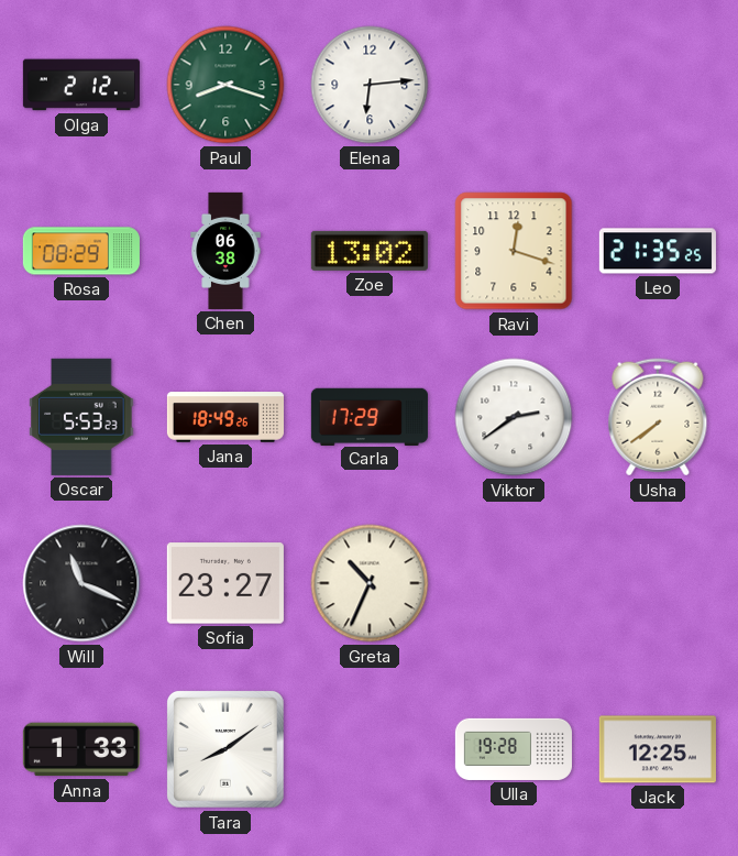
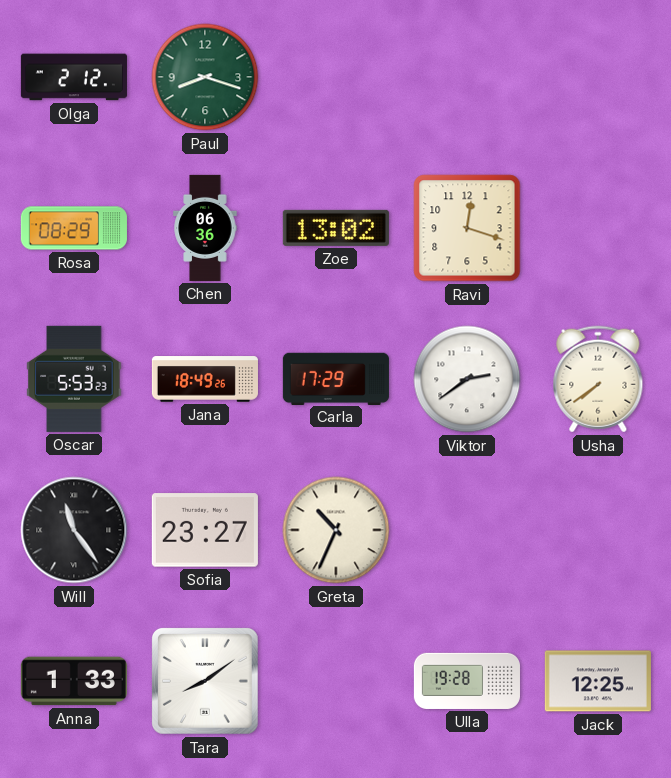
Elena: 6:14 -> none
Chen: 06:38 -> 06:36
Leo: 21:35 -> none
Will: 11:19 -> 11:24
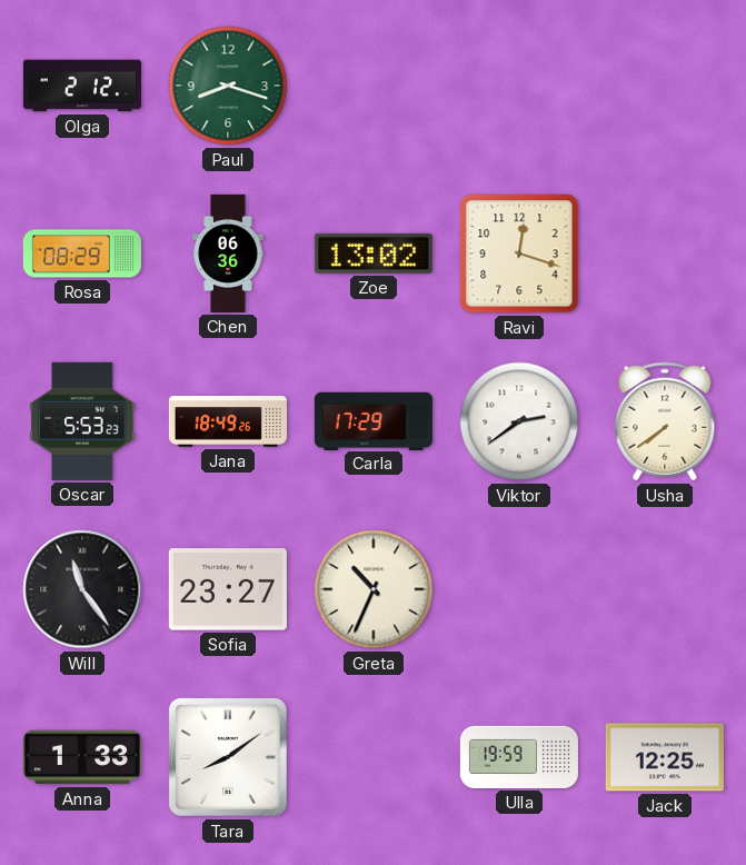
Ulla: 19:28 -> 19:59
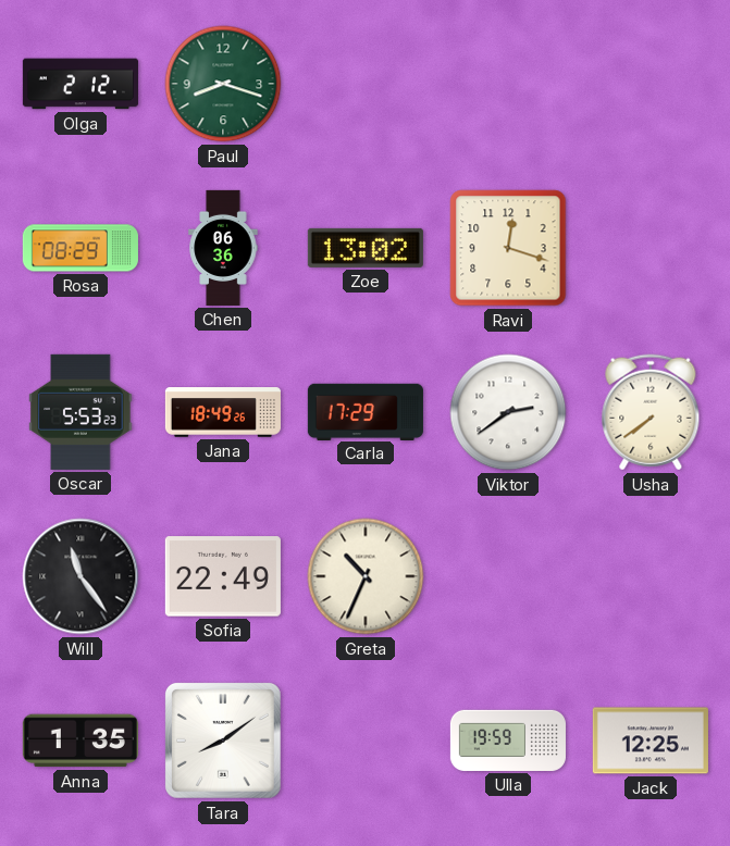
Sofia: 23:27 -> 22:49
Anna: 1:33 -> 1:35
